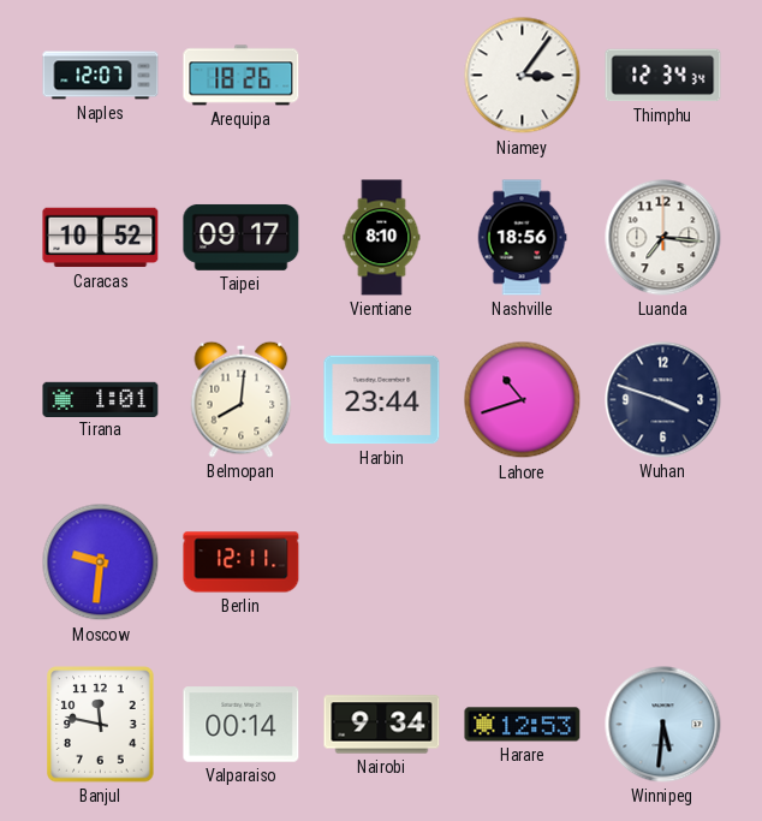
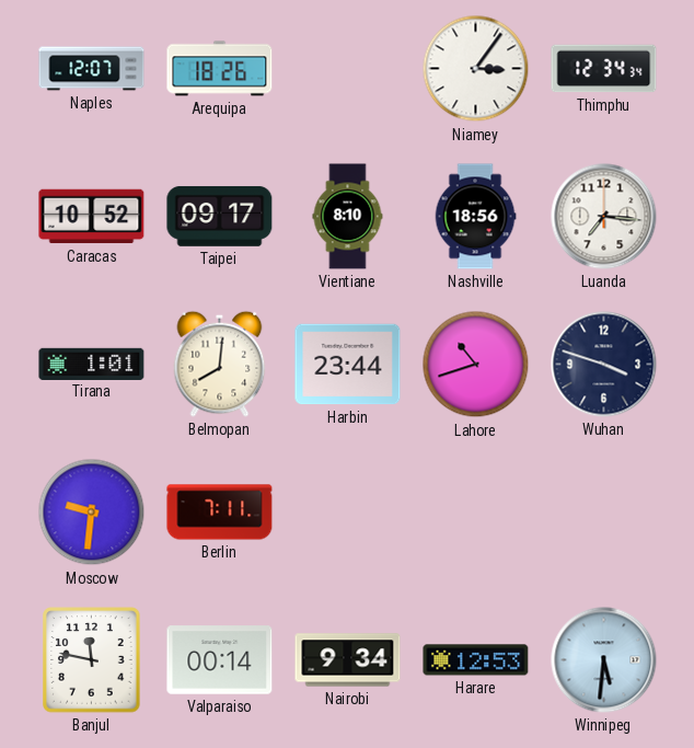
Berlin: 12:11 -> 7:11
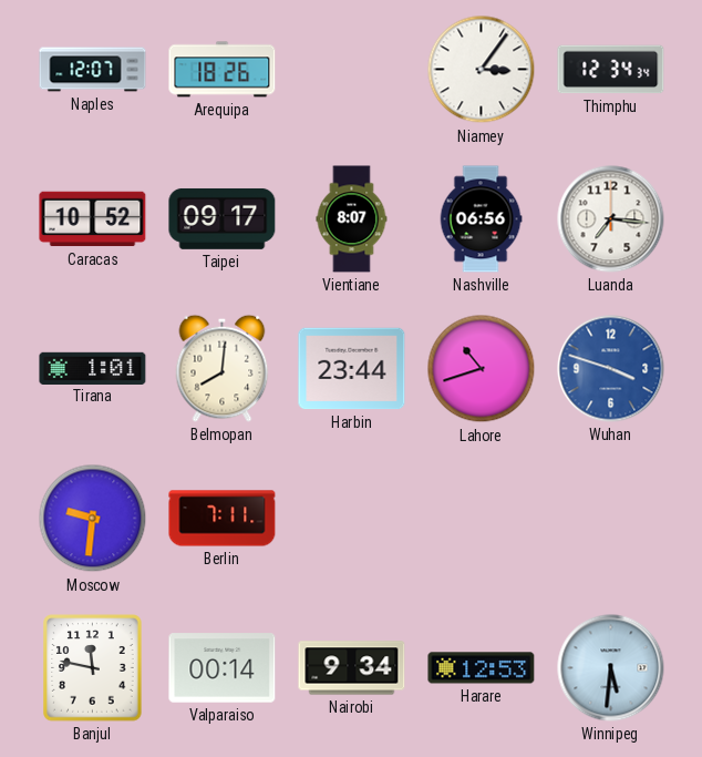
Vientiane: 8:10 -> 8:07
Nashville: 18:56 -> 06:56
Wuhan dial: navy -> blue
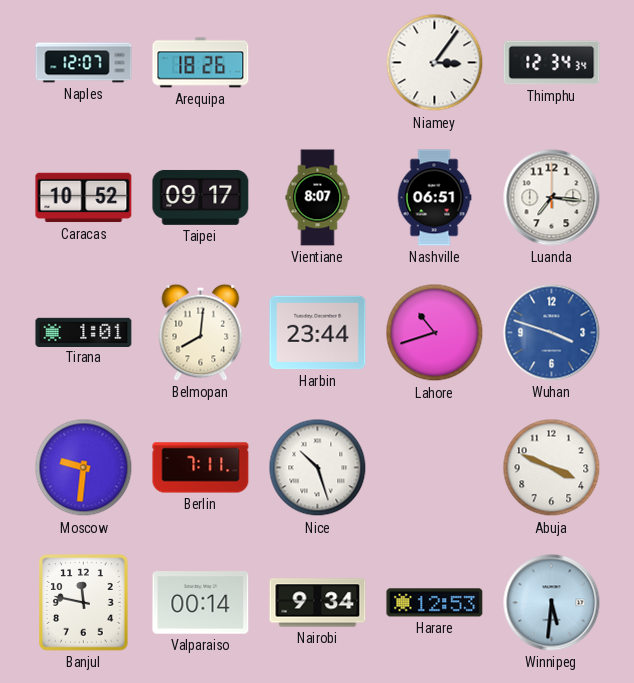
Nashville: 06:56 -> 06:51
Nice: none -> 10:27
Abuja: none -> 3:49
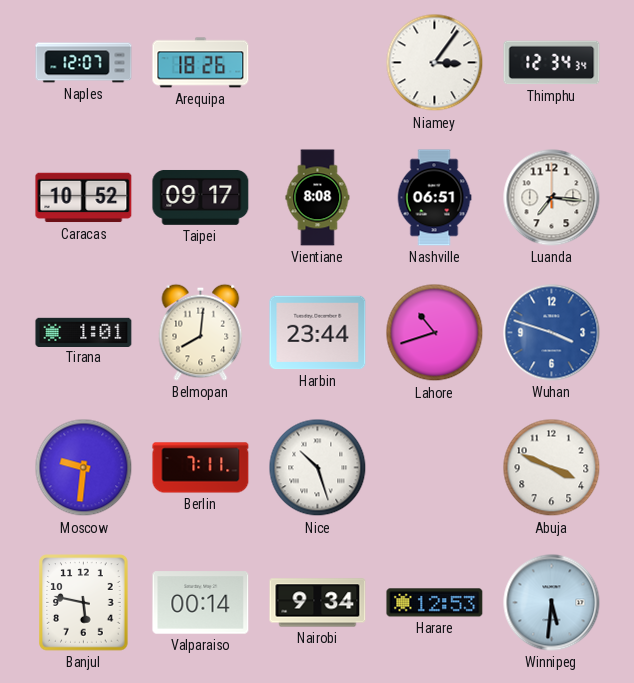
Vientiane: 8:07 -> 8:08
Banjul: 11:47 -> 5:47
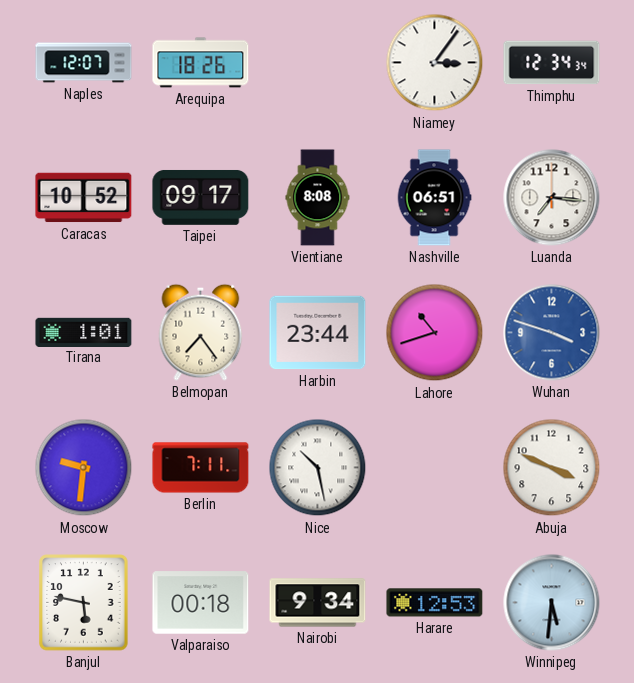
Belmopan: 8:01 -> 7:24
Nice: 10:27 -> 10:28
Valparaiso: 00:14 -> 00:18
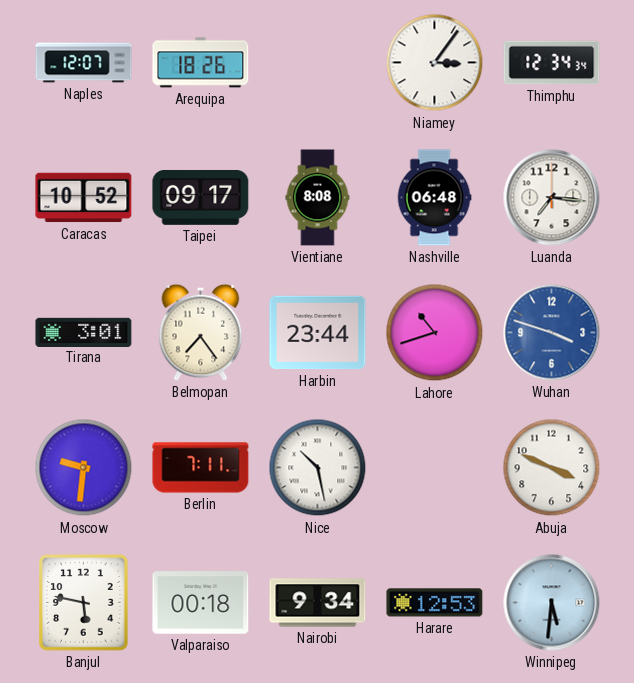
Nashville: 06:51 -> 06:48
Tirana: 1:01 -> 3:01
